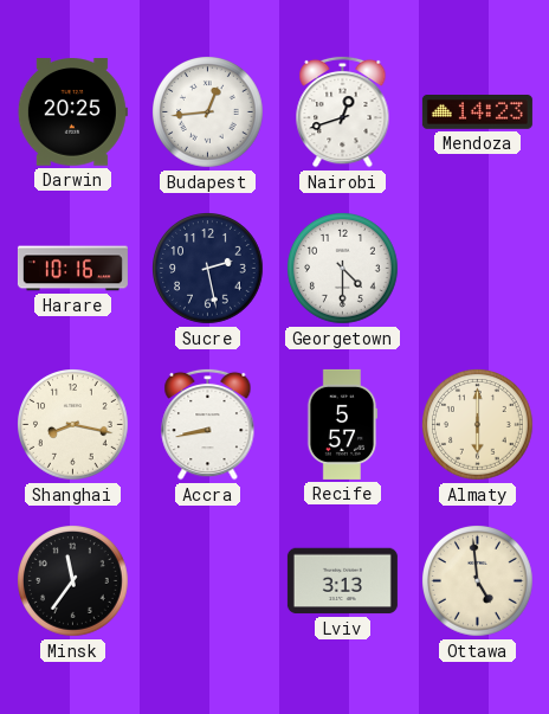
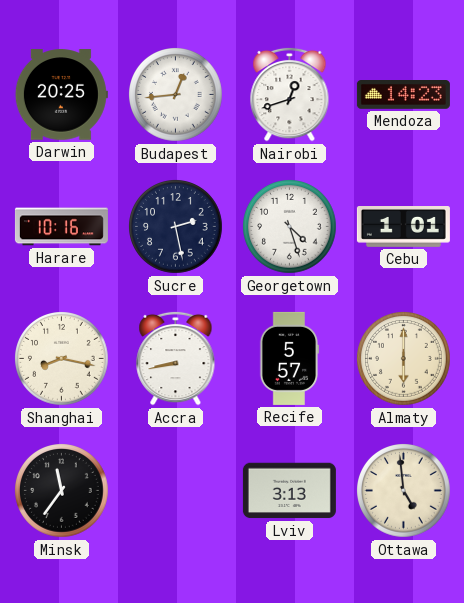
Georgetown: 4:30 -> 4:27
Cebu: none -> 1:01
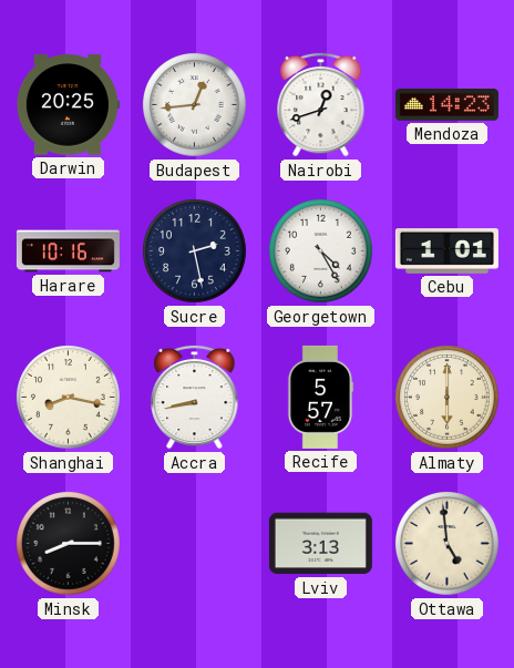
Georgetown: 4:27 -> 4:25
Minsk: 11:36 -> 8:15
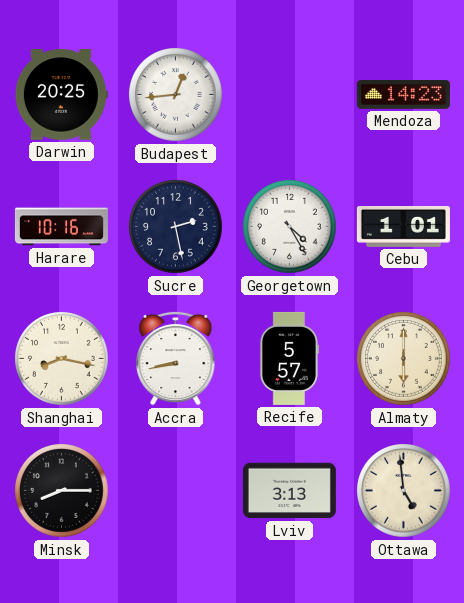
Nairobi: 12:42 -> none
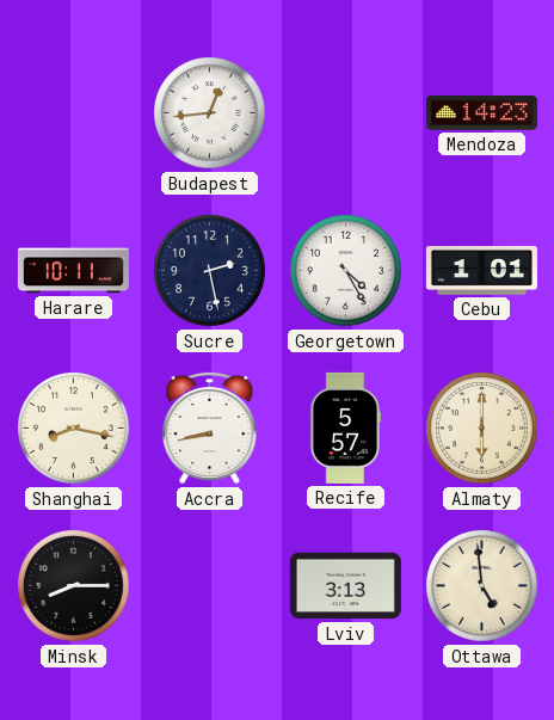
Darwin: 20:25 -> none
Harare: 10:16 -> 10:11
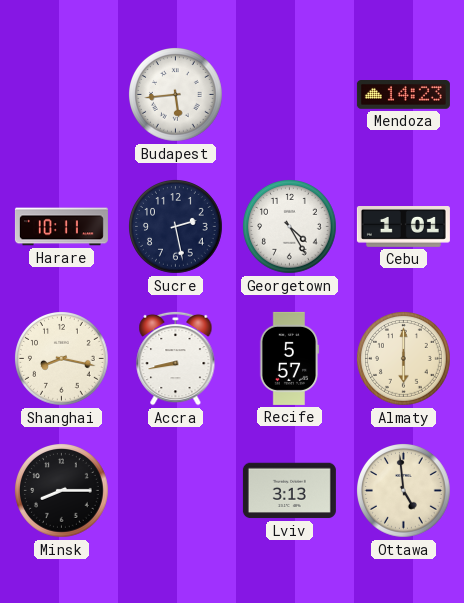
Budapest: 12:44 -> 5:44
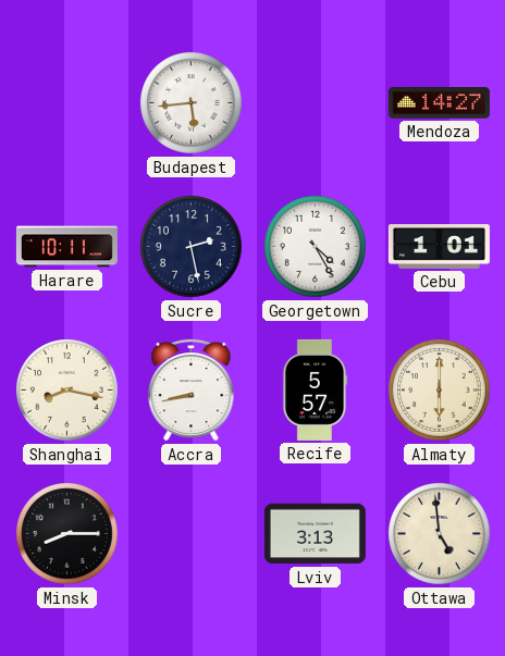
Mendoza: 14:23 -> 14:27
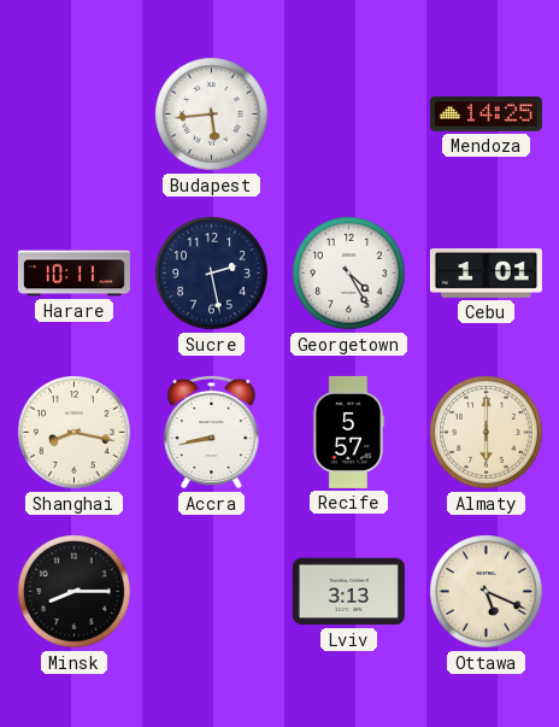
Mendoza: 14:27 -> 14:25
Ottawa: 4:59 -> 5:19
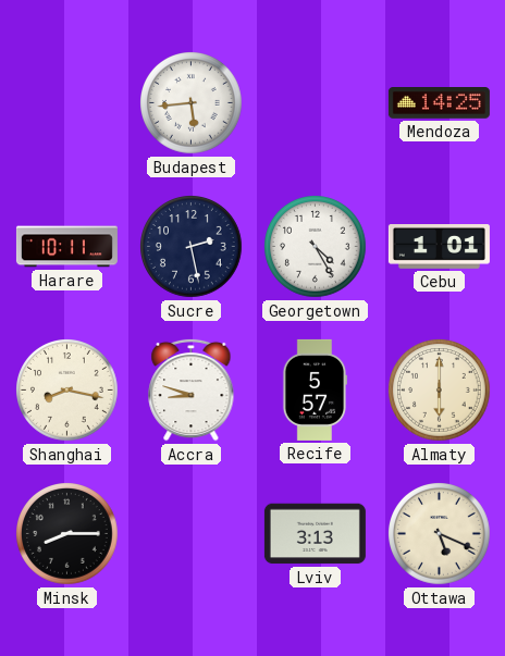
Accra: 8:43 -> 8:48
